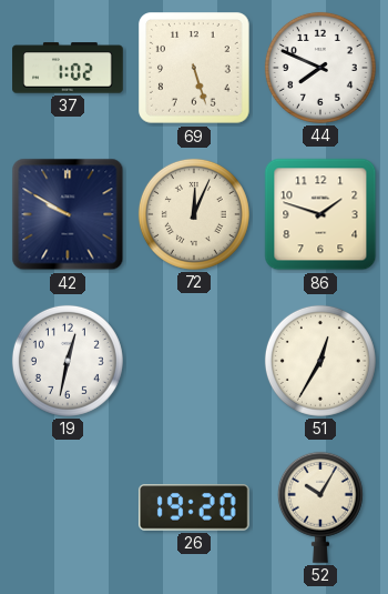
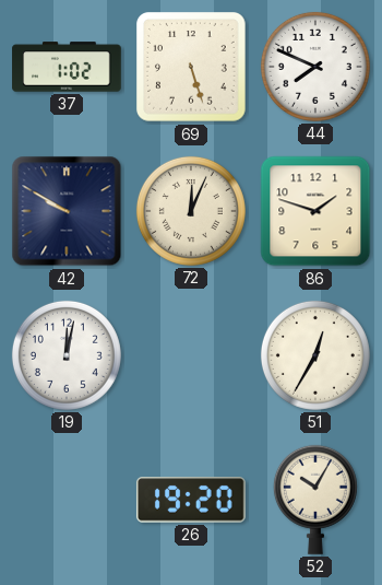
19: 12:32 -> 12:02
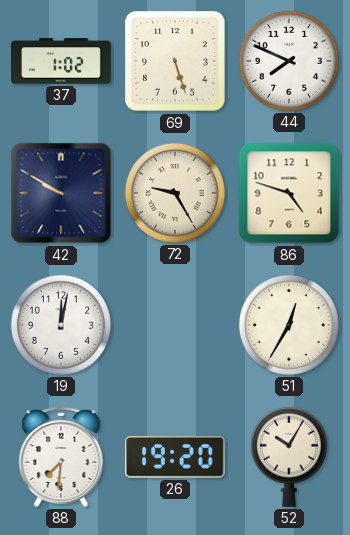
72: 12:04 -> 9:25
86: 1:48 -> 4:48
88: none -> 7:31
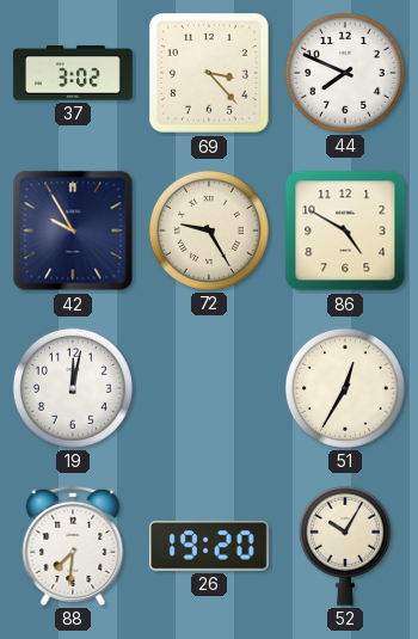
37: 1:02 -> 3:02
69: 5:27 -> 3:23
42: 9:50 -> 9:55
86: 4:48 -> 4:50
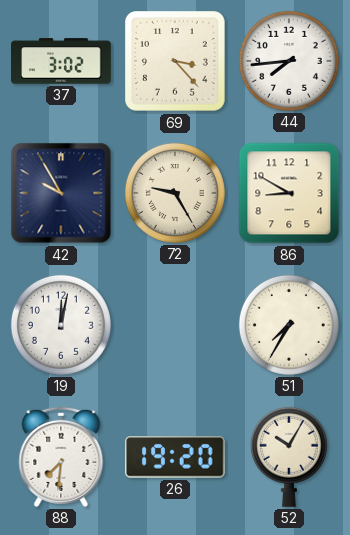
44: 7:49 -> 7:44
86: 4:50 -> 8:50
51: 12:35 -> 7:35
